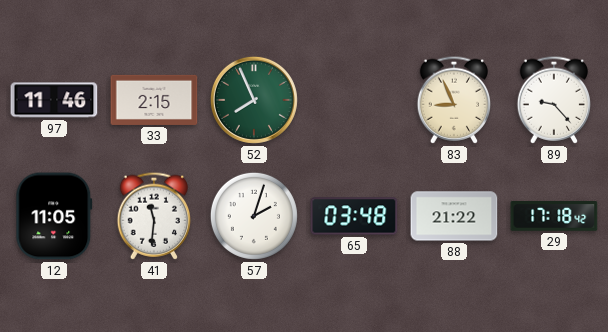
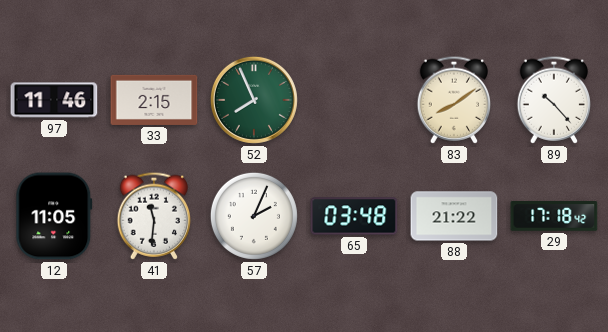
83: 8:56 -> 8:09
89: 9:23 -> 10:23
57: 2:03 -> 2:04
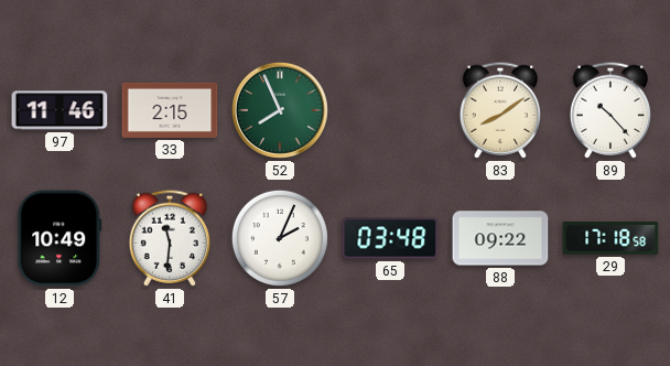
12: 11:05 -> 10:49
88: 21:22 -> 09:22
29: 17:18:42 -> 17:18:58
